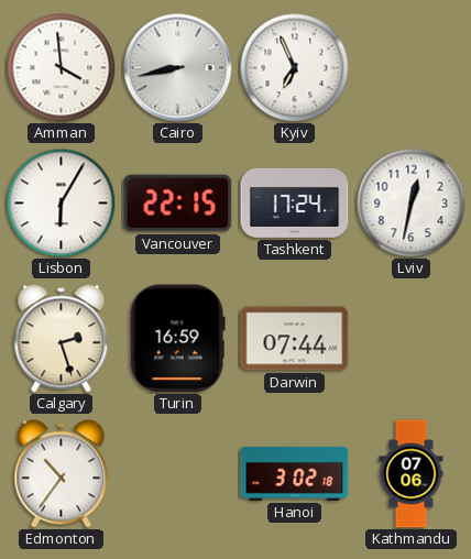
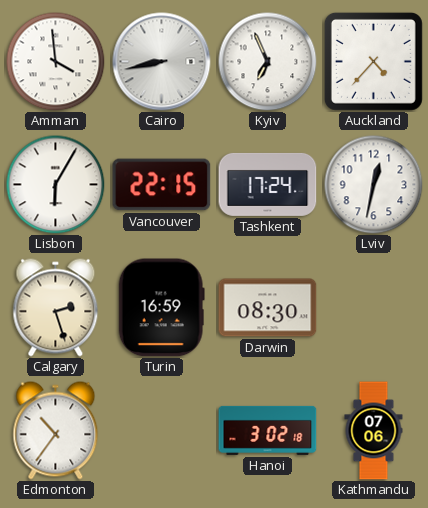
Auckland: none -> 4:37
Darwin: 07:44 -> 08:30
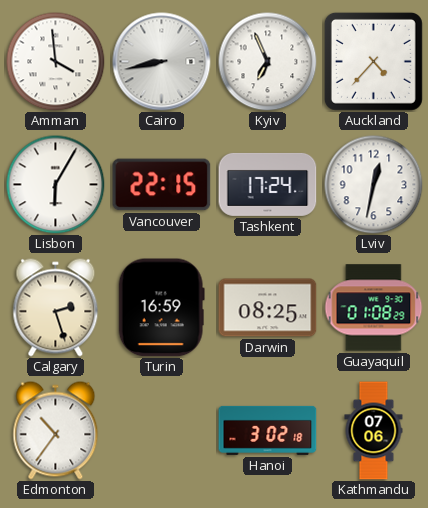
Darwin: 08:30 -> 08:25
Guayaquil: none -> 01:08
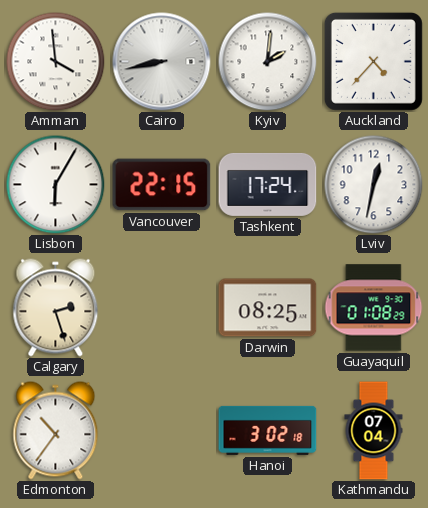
Kyiv: 6:56 -> 2:01
Turin: 16:59 -> none
Kathmandu: 07:06 -> 07:04
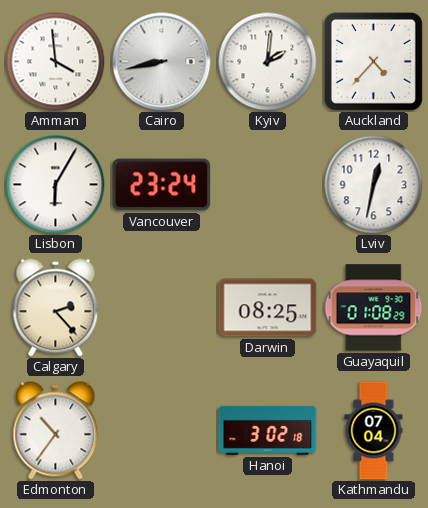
Vancouver: 22:15 -> 23:24
Tashkent: 17:24 -> none
Calgary: 2:27 -> 2:23
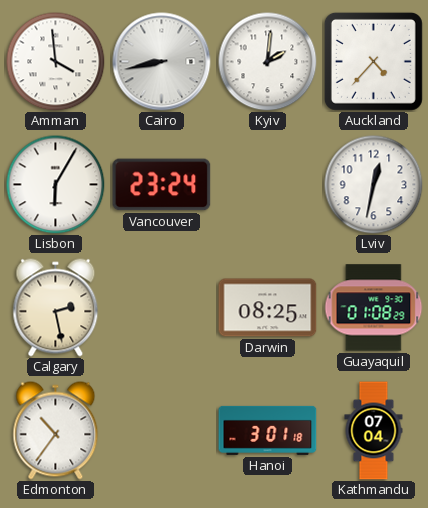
Calgary: 2:23 -> 2:28
Hanoi: 3:02 -> 3:01
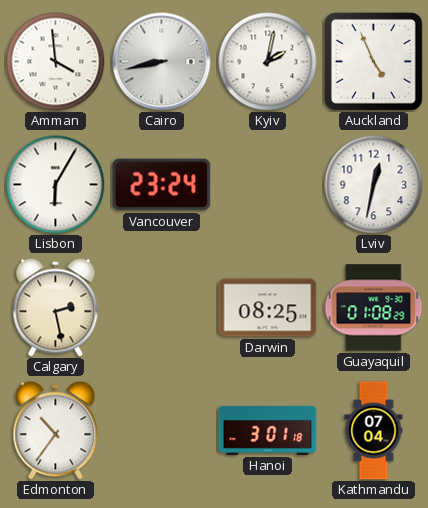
Kyiv: 2:01 -> 2:02
Auckland: 4:37 -> 4:56
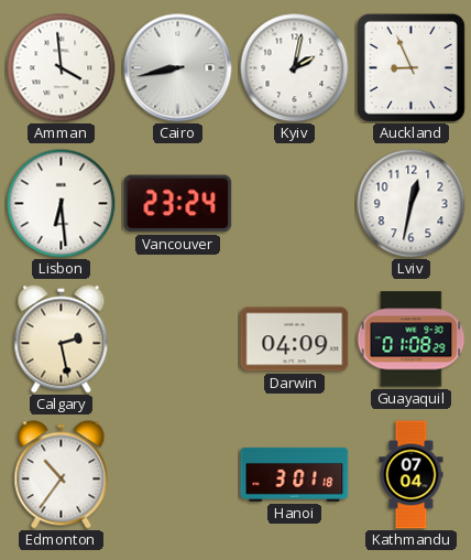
Auckland: 4:56 -> 8:56
Lisbon: 6:05 -> 6:29
Darwin: 08:25 -> 04:09
